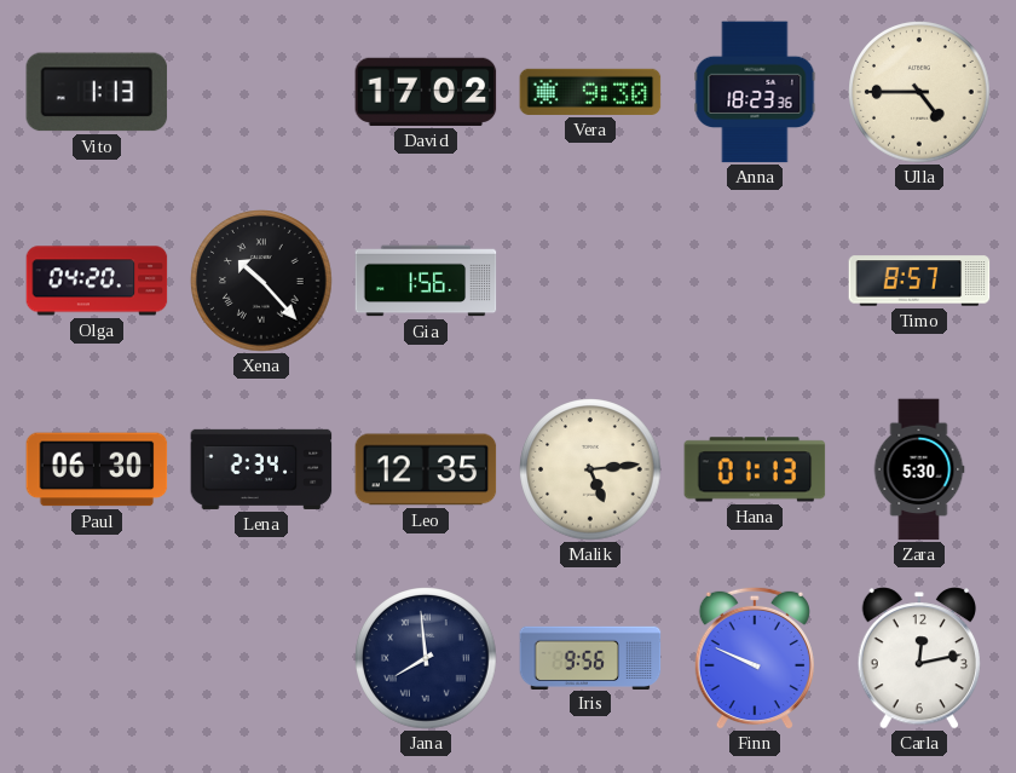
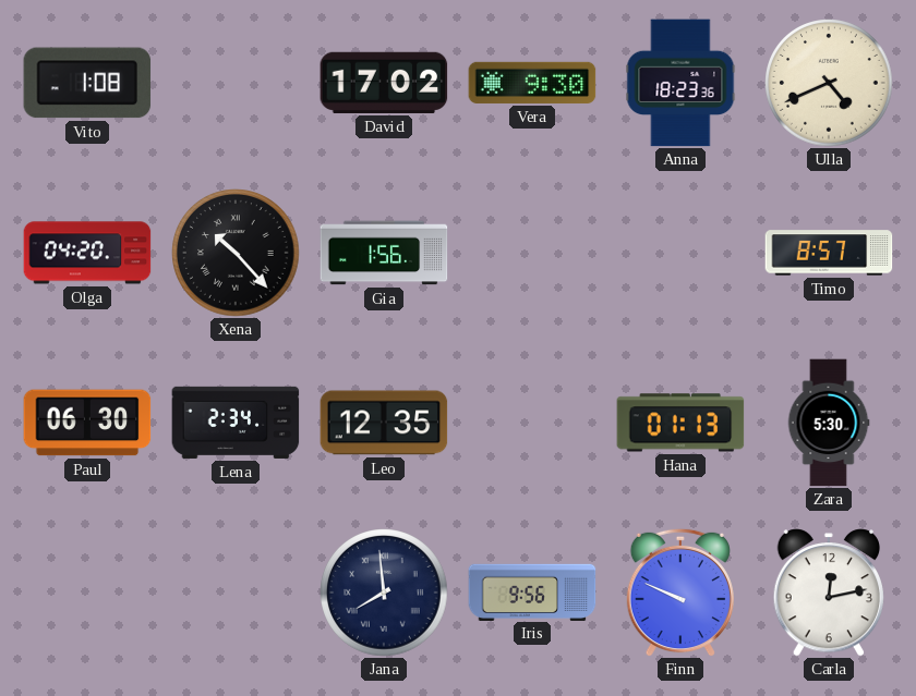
Vito: 1:13 -> 1:08
Ulla: 4:45 -> 4:41
Malik: 5:14 -> none
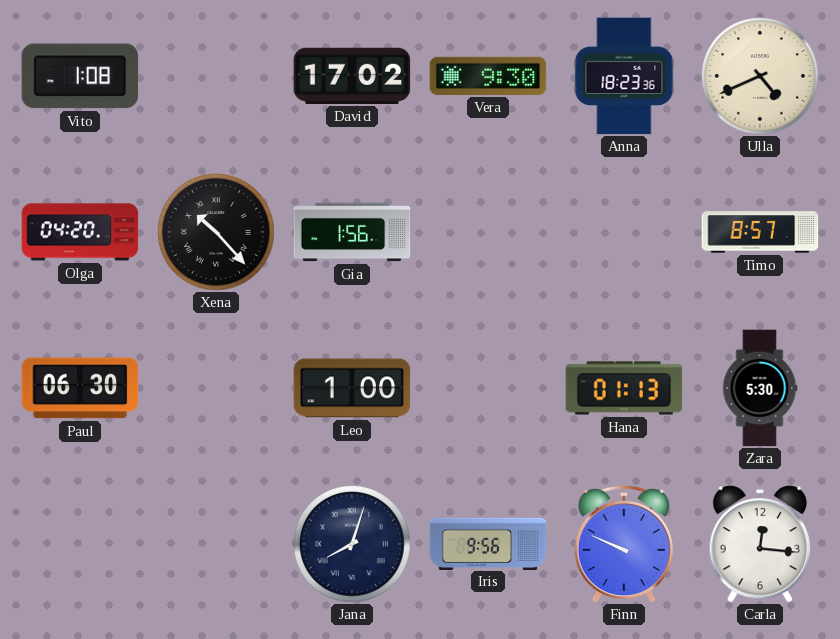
Lena: 2:34 -> none
Leo: 12:35 -> 1:00
Jana: 7:59 -> 8:03
Carla: 12:13 -> 12:16
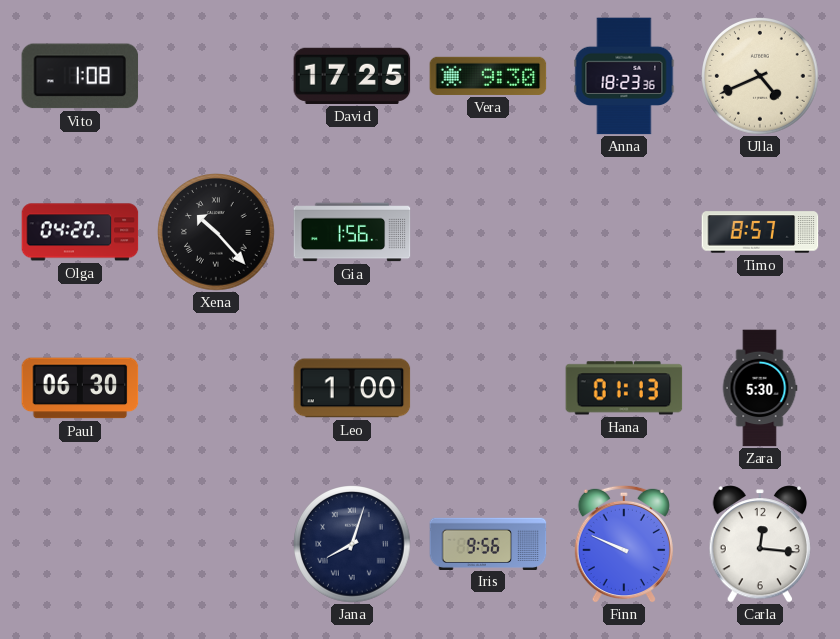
David: 17:02 -> 17:25
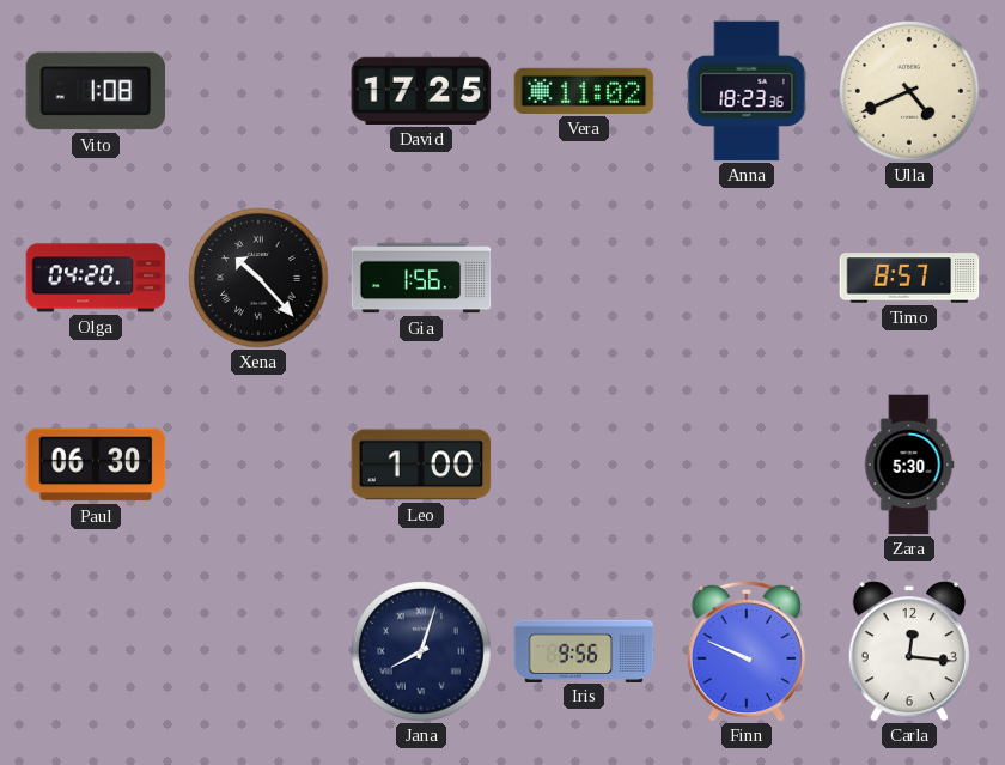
Vera: 9:30 -> 11:02
Hana: 01:13 -> none
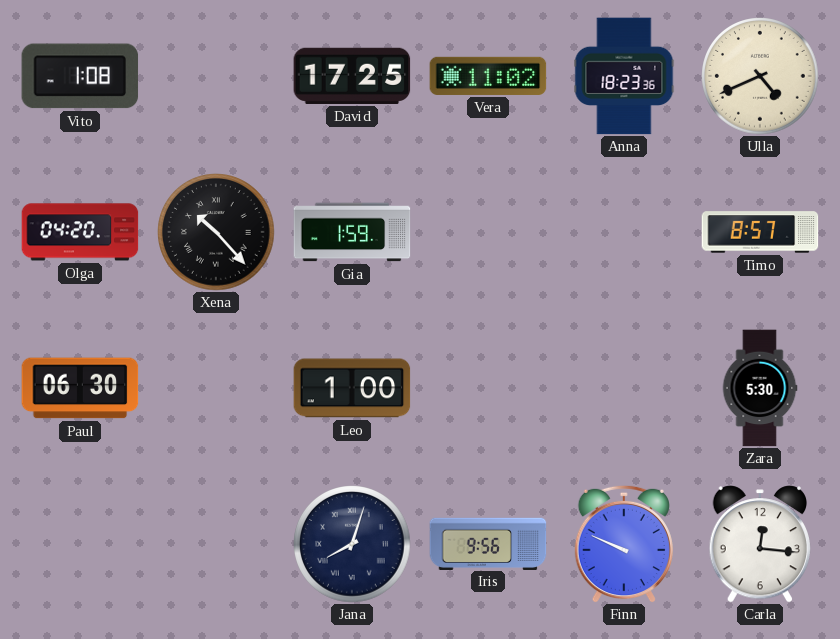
Gia: 1:56 -> 1:59
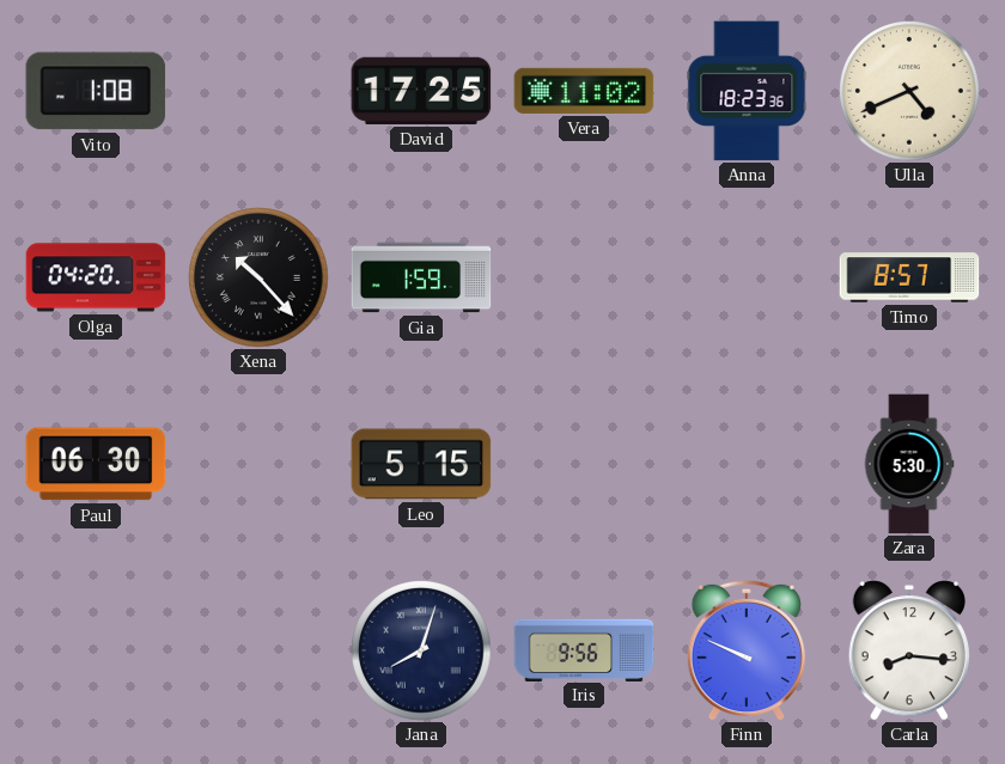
Leo: 1:00 -> 5:15
Carla: 12:16 -> 8:16
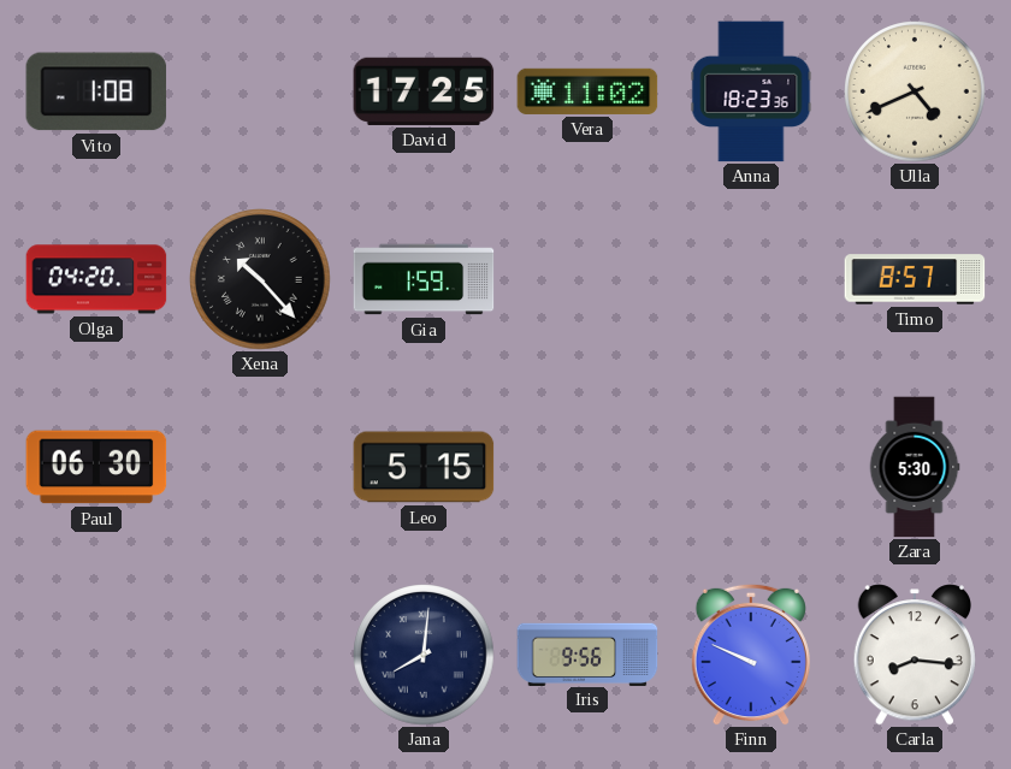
Jana: 8:03 -> 8:01
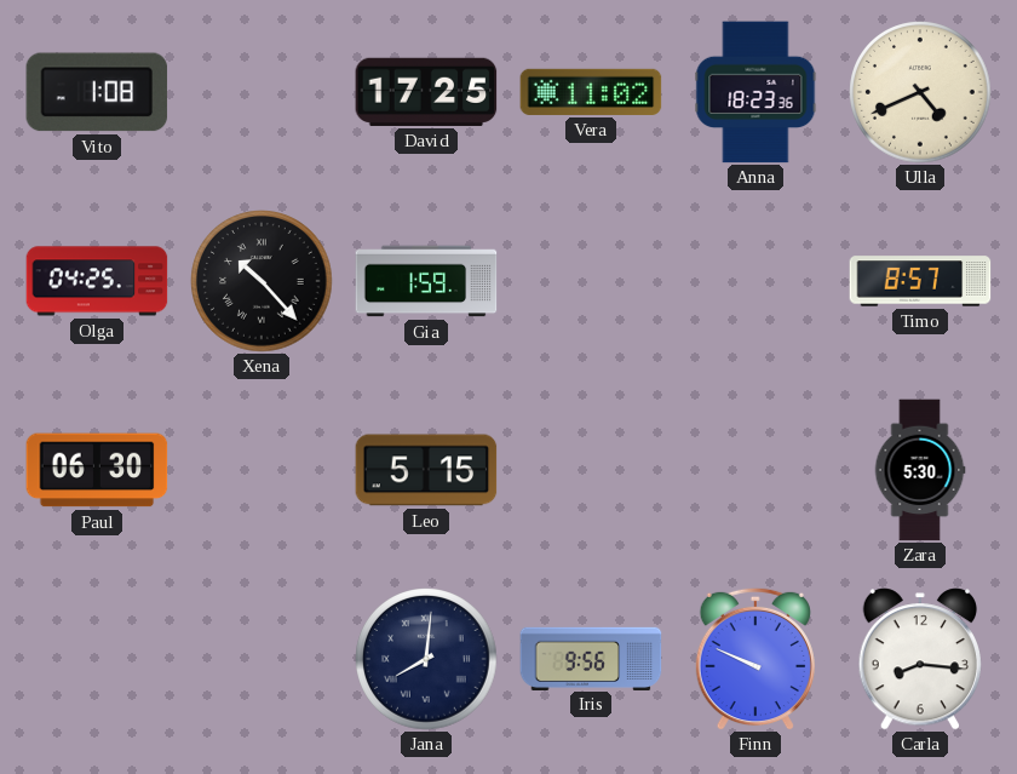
Olga: 04:20 -> 04:25
